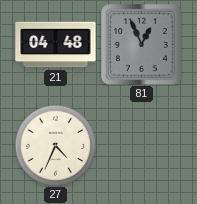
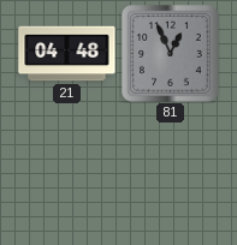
27: 4:34 -> none
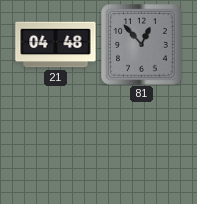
81: 12:56 -> 12:53
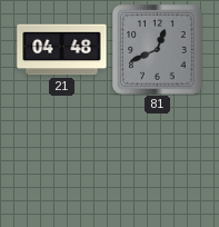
81: 12:53 -> 12:41
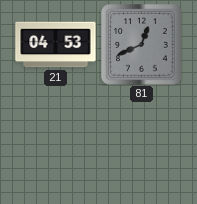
21: 04:48 -> 04:53
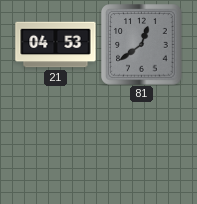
81: 12:41 -> 12:39
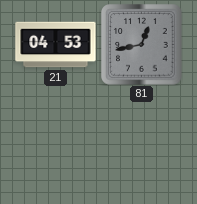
81: 12:39 -> 12:43
